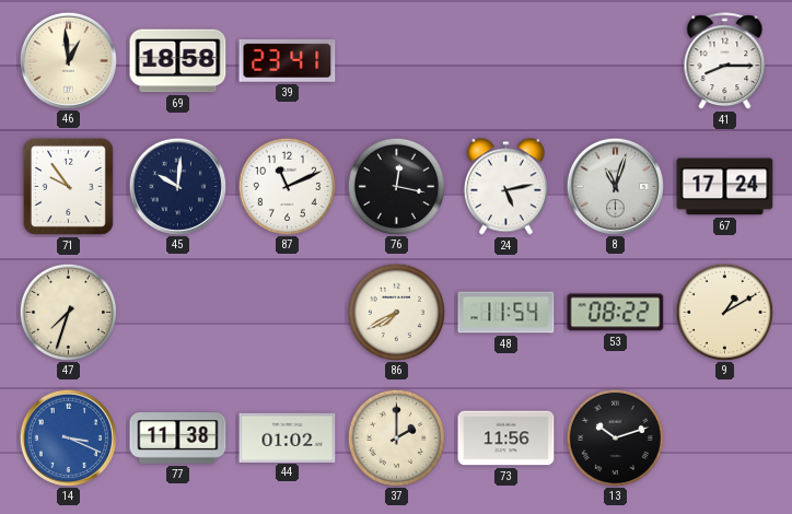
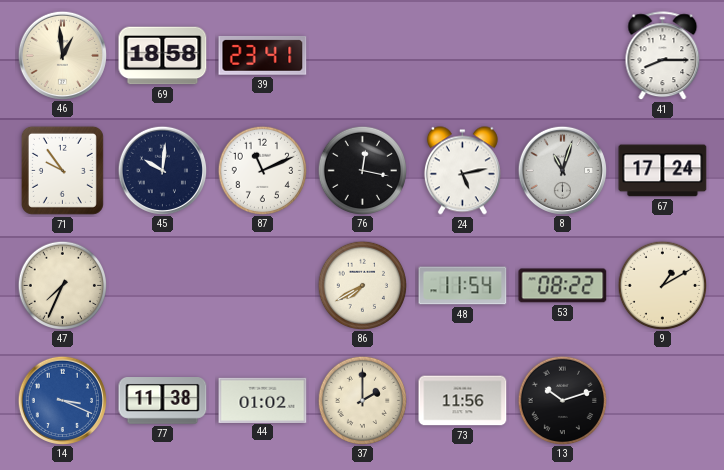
47: 7:33 -> 7:34
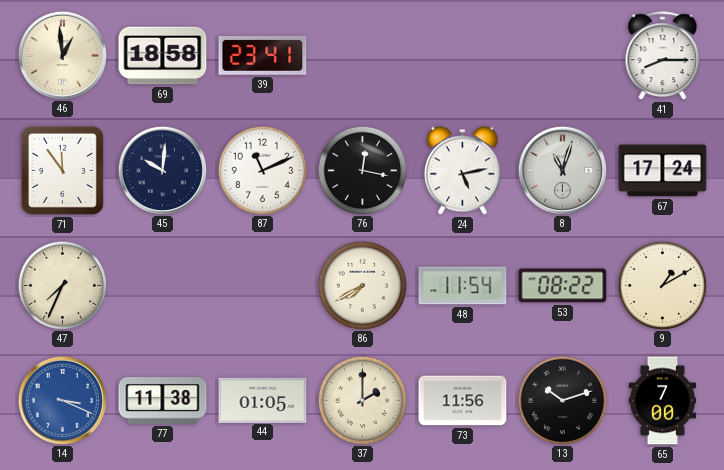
71: 9:54 -> 11:54
44: 01:02 -> 01:05
65: none -> 7:00
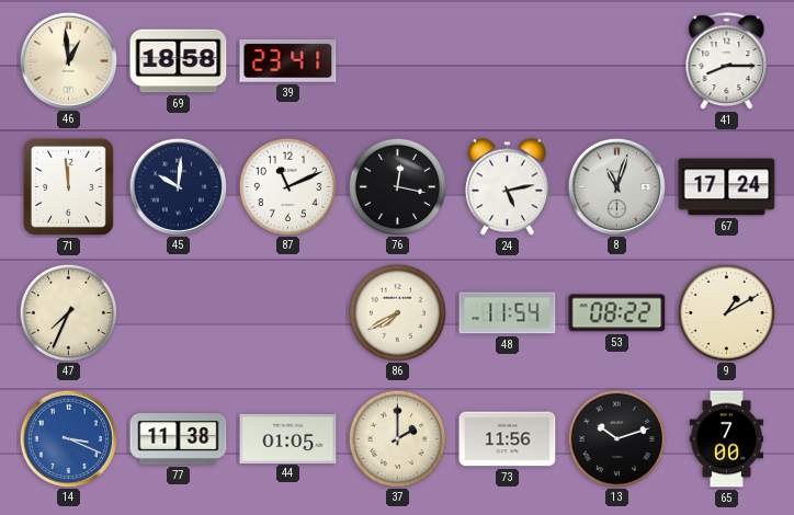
71: 11:54 -> 11:59
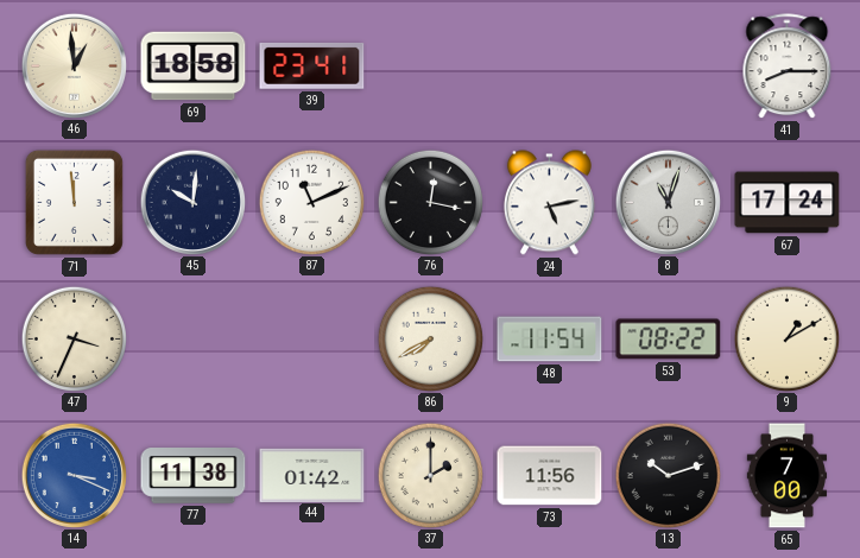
47: 7:34 -> 3:34
44: 01:05 -> 01:42
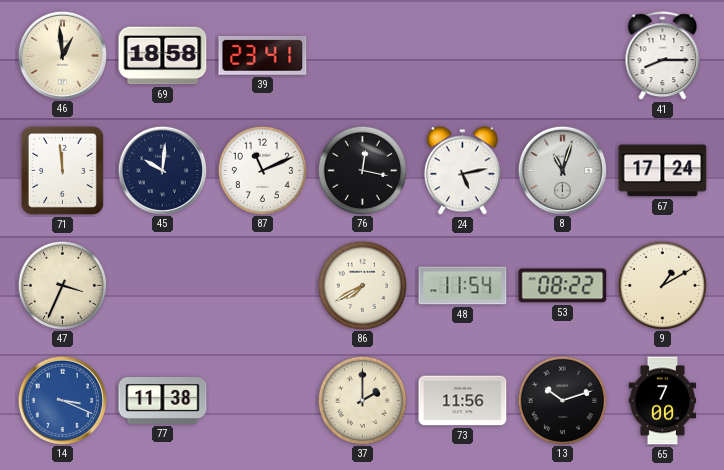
44: 01:42 -> none
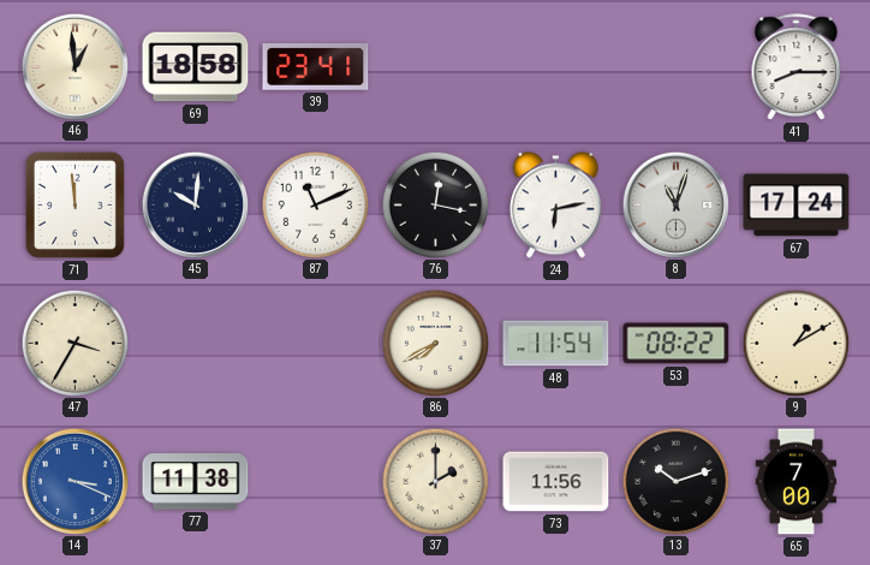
24: 5:13 -> 6:13
47: 3:34 -> 3:35
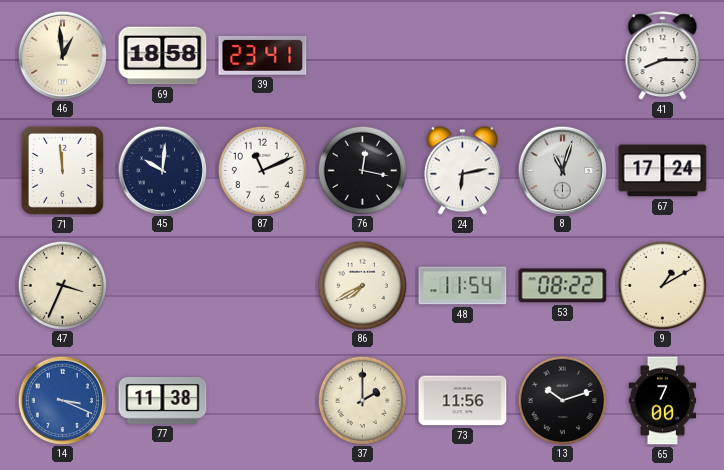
47: 3:35 -> 3:34
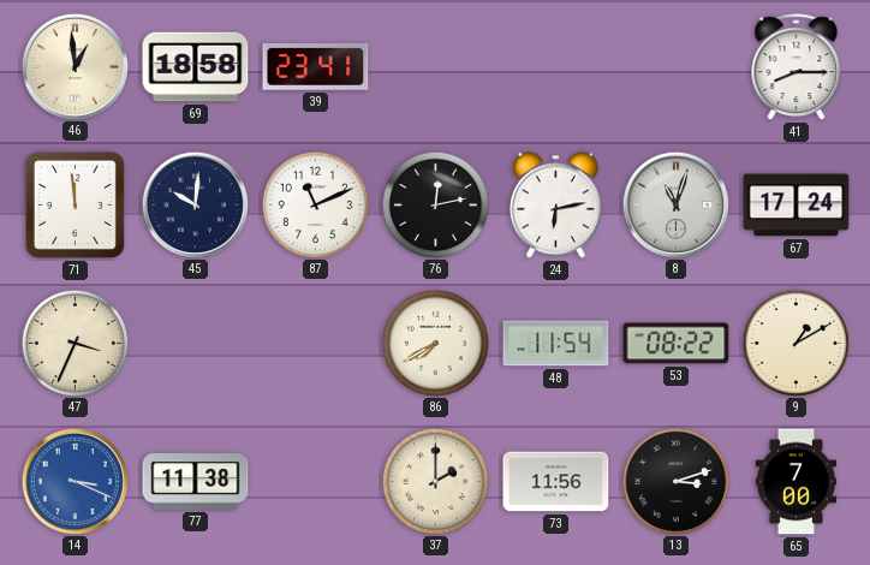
76: 12:17 -> 12:13
13: 10:12 -> 3:12
